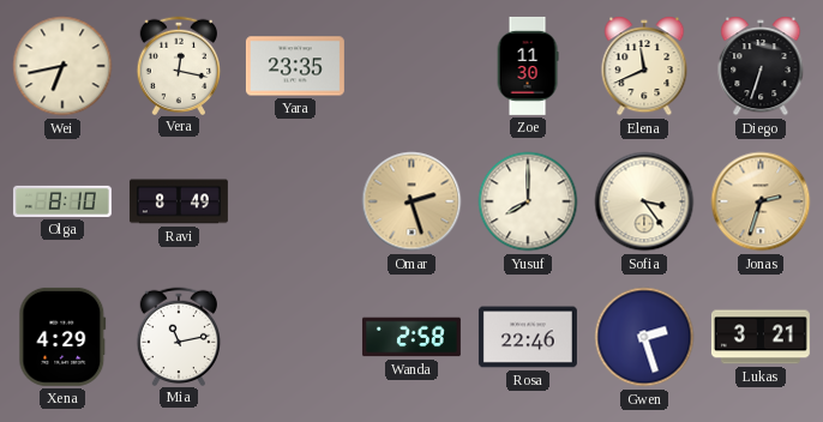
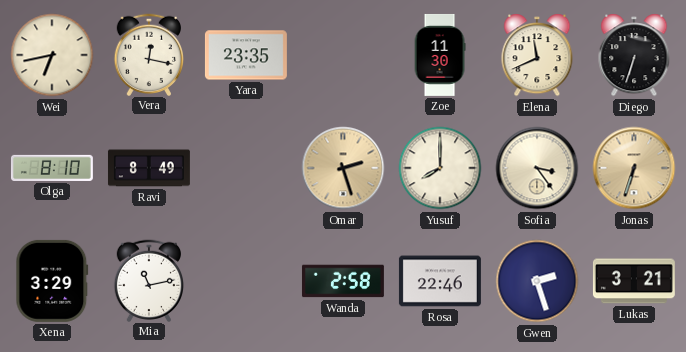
Jonas: 2:33 -> 6:33
Xena: 4:29 -> 3:29
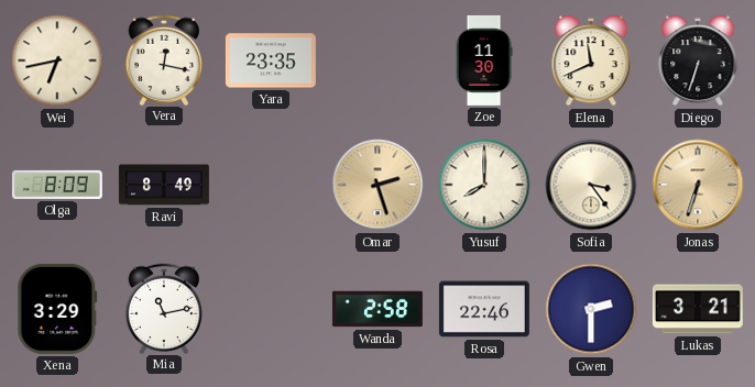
Olga: 8:10 -> 8:09
Gwen: 2:27 -> 2:30
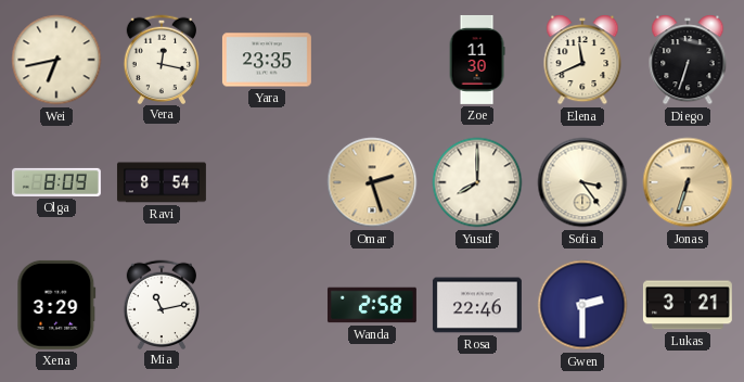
Ravi: 8:49 -> 8:54
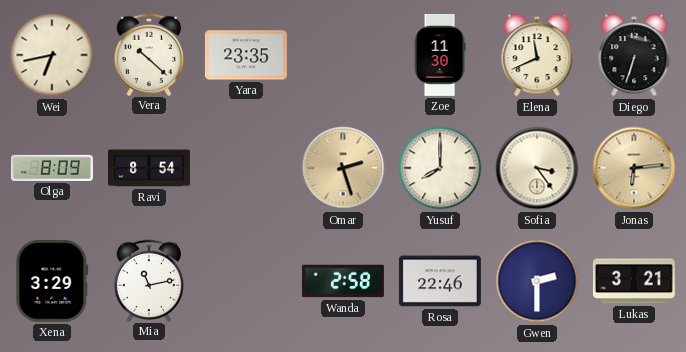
Vera: 12:17 -> 10:22
Jonas: 6:33 -> 6:14
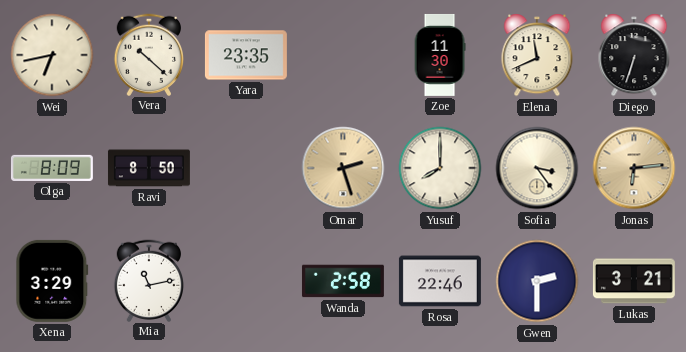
Ravi: 8:54 -> 8:50
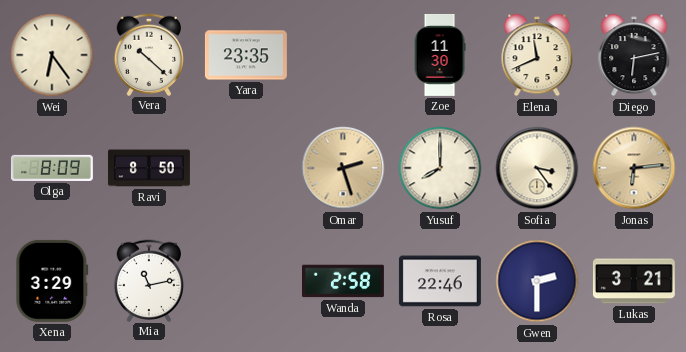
Wei: 6:43 -> 6:24
Diego: 6:33 -> 6:13
